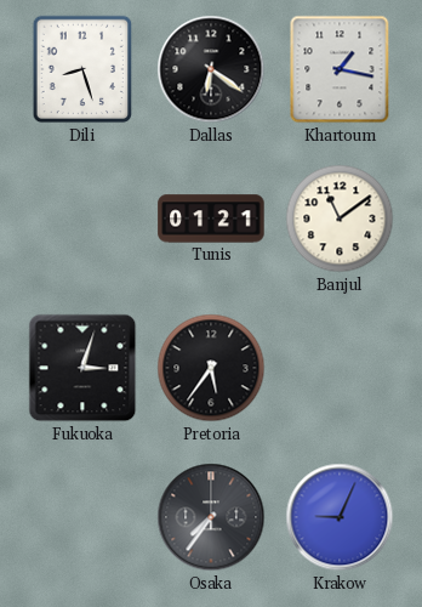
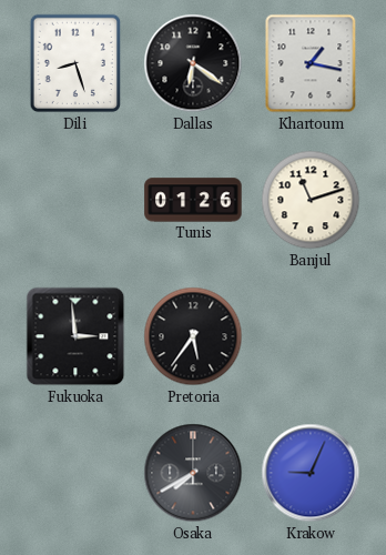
Tunis: 01:21 -> 01:26
Banjul: 11:09 -> 11:12
Fukuoka: 3:03 -> 2:59
Osaka: 7:36 -> 7:40
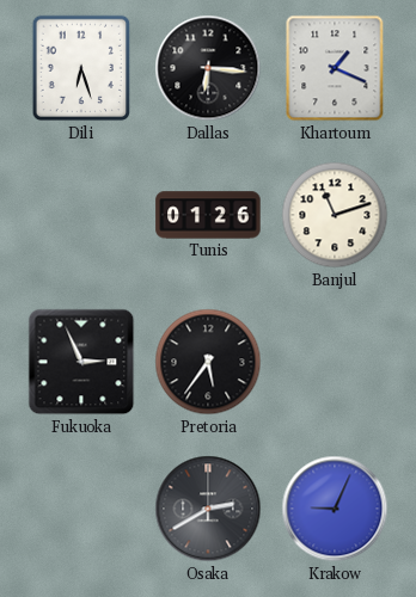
Dili: 8:27 -> 6:27
Dallas: 6:21 -> 6:16
Khartoum: 1:17 -> 1:19
Fukuoka: 2:59 -> 2:56
Osaka: 7:40 -> 2:40
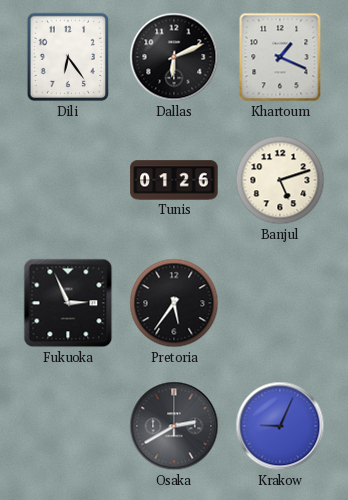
Dili: 6:27 -> 6:24
Dallas: 6:16 -> 6:11
Banjul: 11:12 -> 5:12
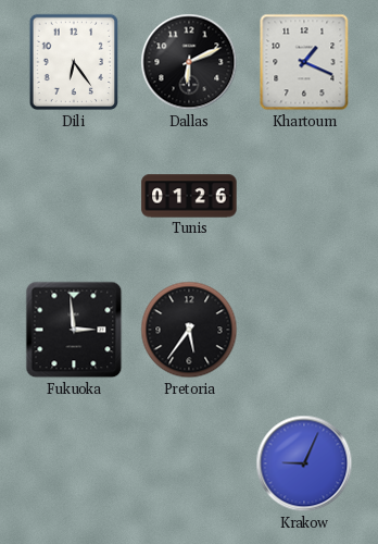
Banjul: 5:12 -> none
Fukuoka: 2:56 -> 2:59
Osaka: 2:40 -> none
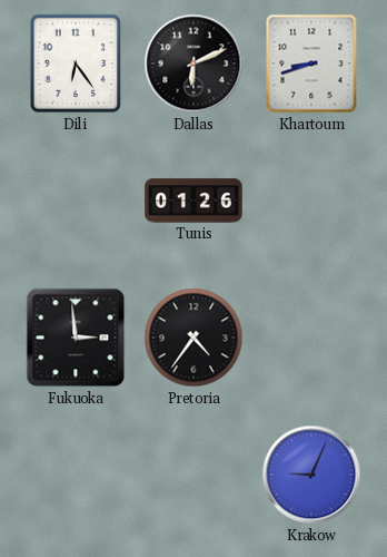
Khartoum: 1:19 -> 8:42
Pretoria: 5:36 -> 4:36
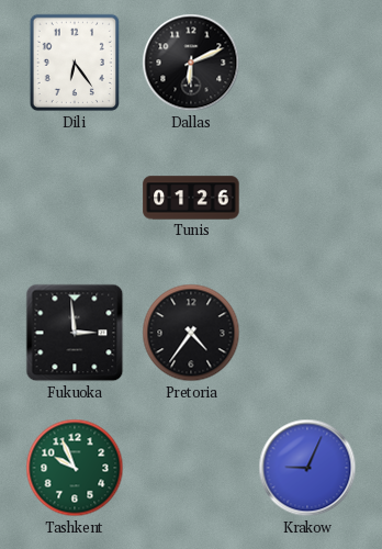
Khartoum: 8:42 -> none
Tashkent: none -> 9:56
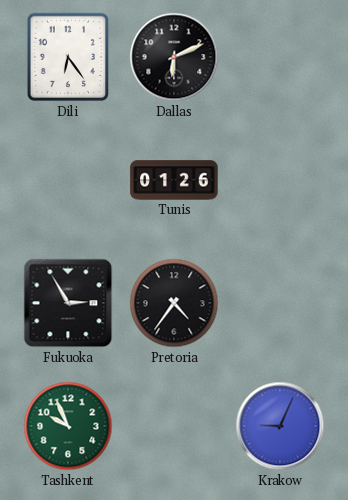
Fukuoka: 2:59 -> 2:55
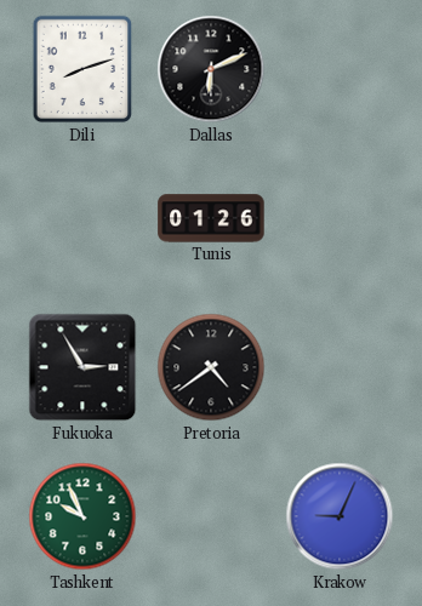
Dili: 6:24 -> 8:12
Pretoria: 4:36 -> 4:39
